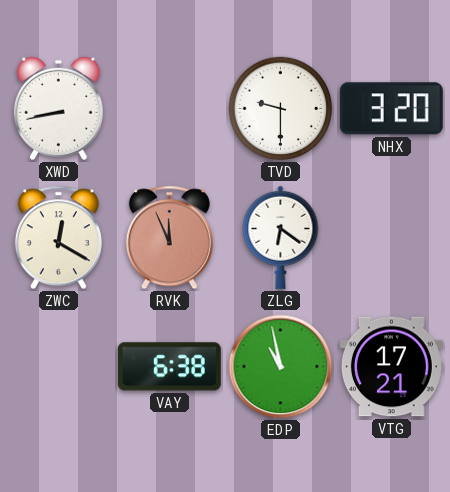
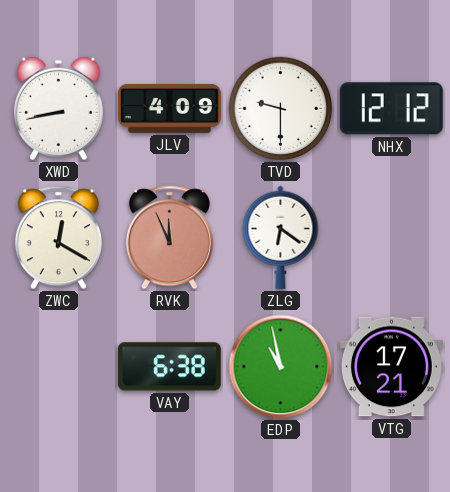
JLV: none -> 4:09
NHX: 3:20 -> 12:12
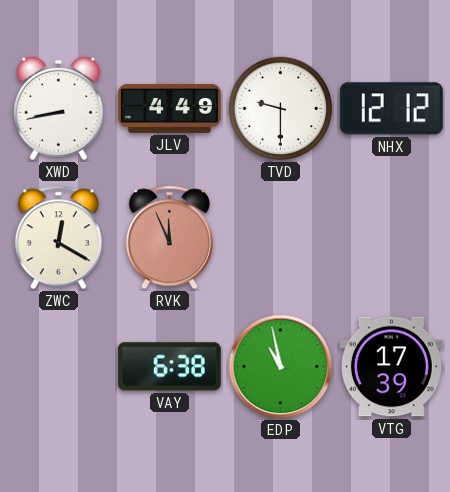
JLV: 4:09 -> 4:49
ZLG: 6:21 -> none
VTG: 17:21 -> 17:39
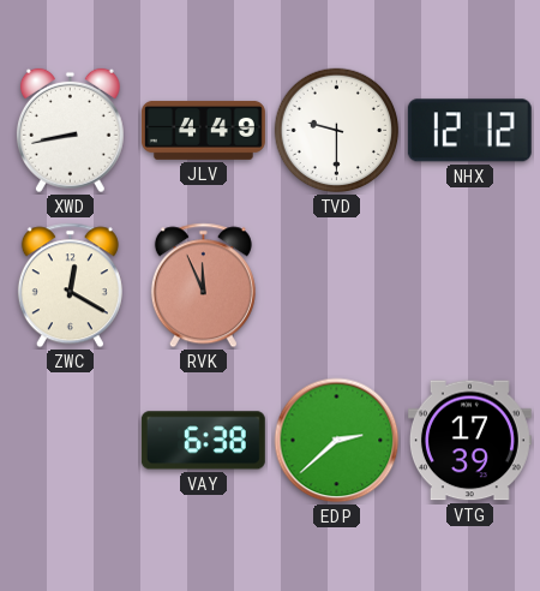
EDP: 10:58 -> 2:38
